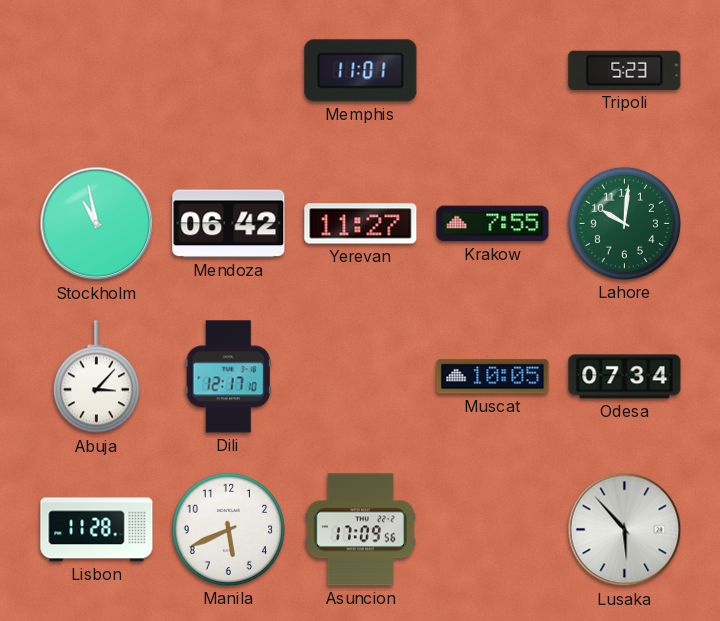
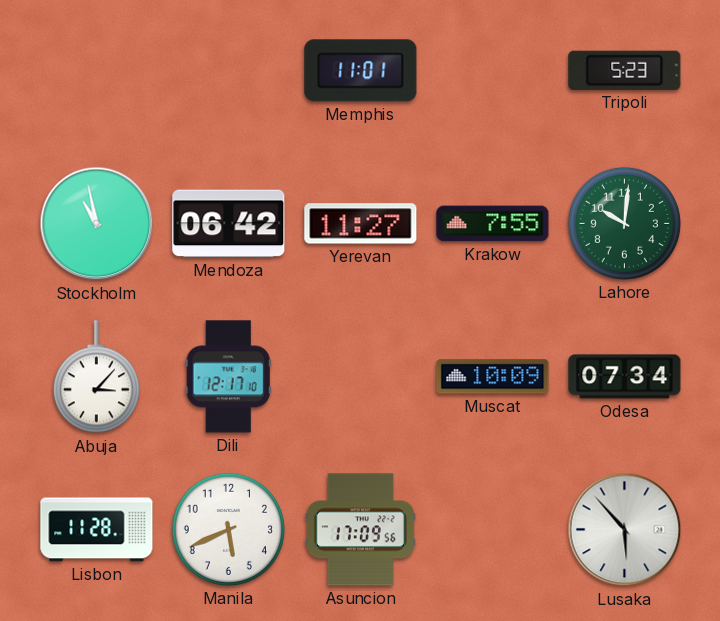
Muscat: 10:05 -> 10:09
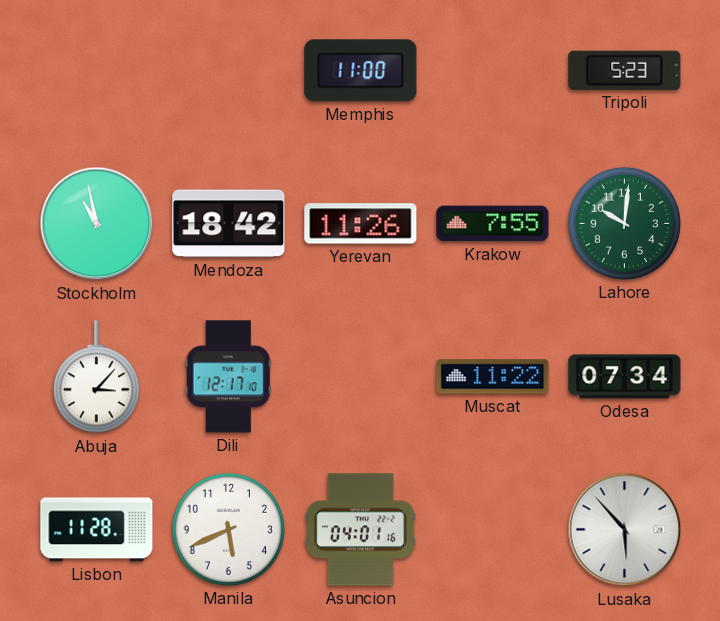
Memphis: 11:01 -> 11:00
Mendoza: 06:42 -> 18:42
Yerevan: 11:27 -> 11:26
Muscat: 10:09 -> 11:22
Asuncion: 17:09 -> 04:01
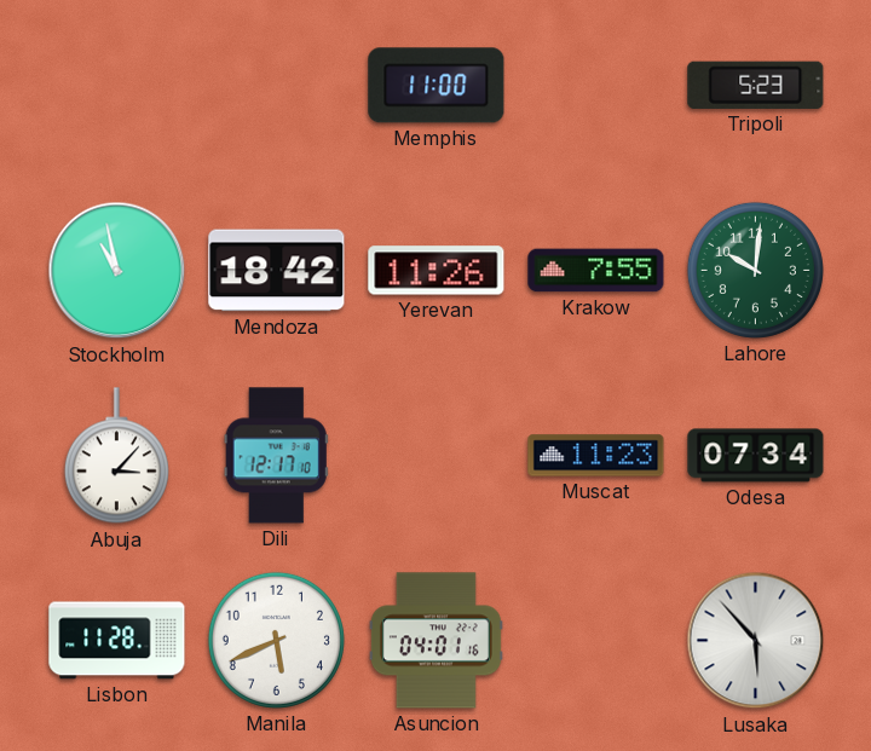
Muscat: 11:22 -> 11:23
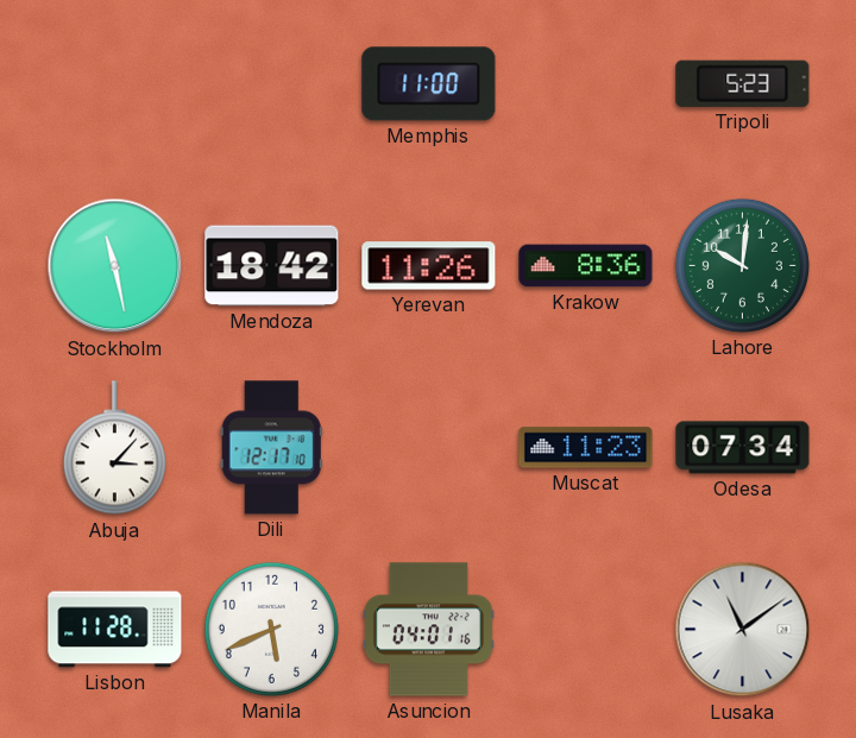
Stockholm: 10:58 -> 11:28
Krakow: 7:55 -> 8:36
Lusaka: 5:53 -> 11:09
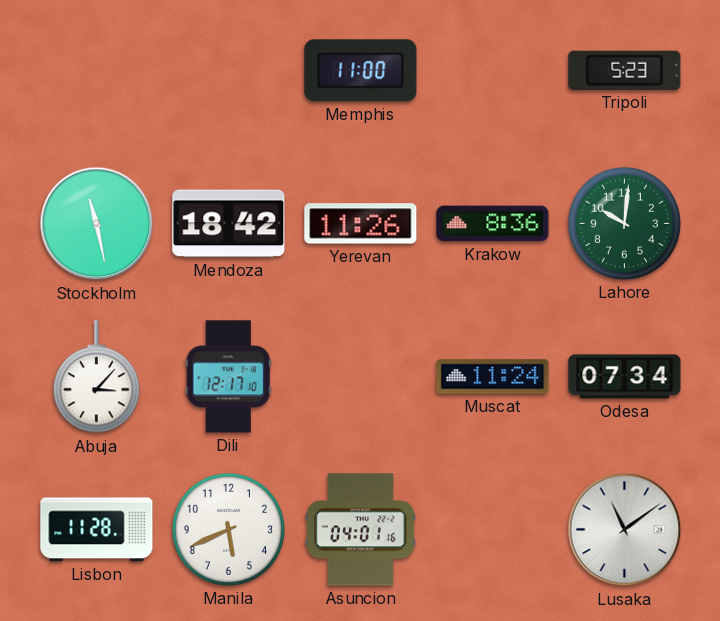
Muscat: 11:23 -> 11:24
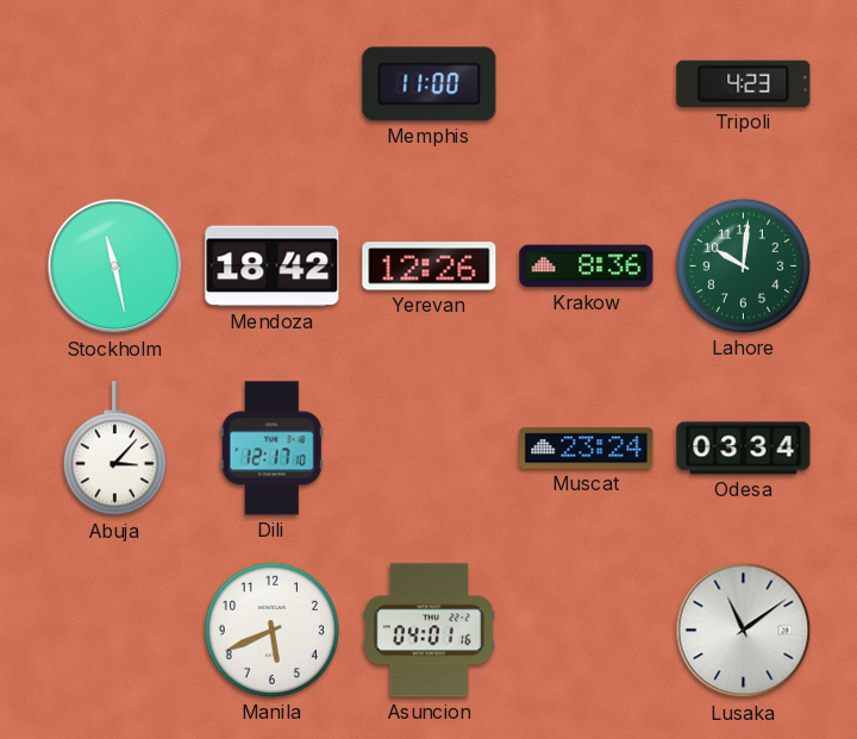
Tripoli: 5:23 -> 4:23
Yerevan: 11:26 -> 12:26
Muscat: 11:24 -> 23:24
Odesa: 07:34 -> 03:34
Lisbon: 11:28 -> none
